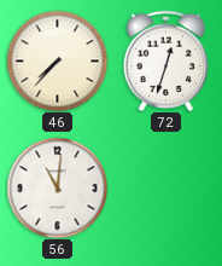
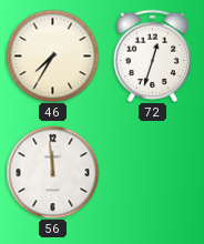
46: 7:37 -> 7:35
56: 11:01 -> 11:59
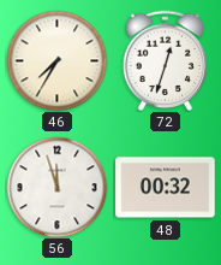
56: 11:59 -> 11:57
48: none -> 00:32
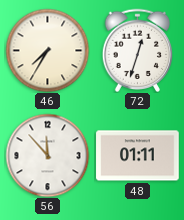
56: 11:57 -> 11:53
48: 00:32 -> 01:11
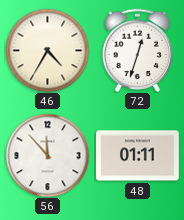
46: 7:35 -> 4:35
